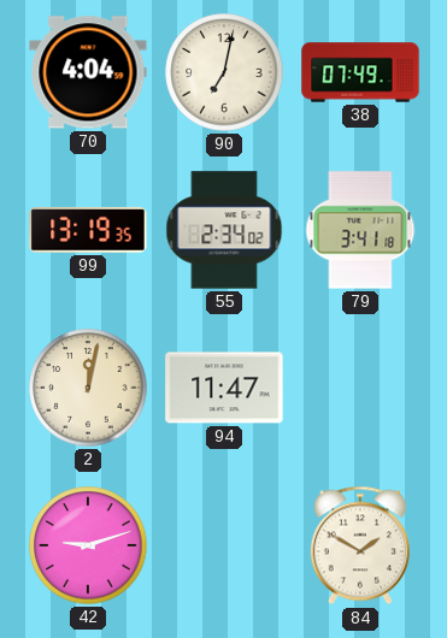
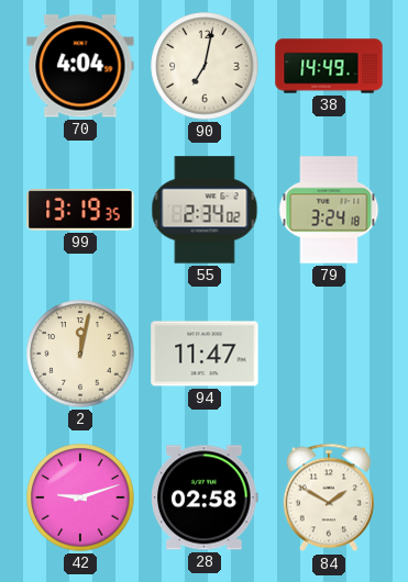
38: 07:49 -> 14:49
79: 3:41 -> 3:24
28: none -> 02:58
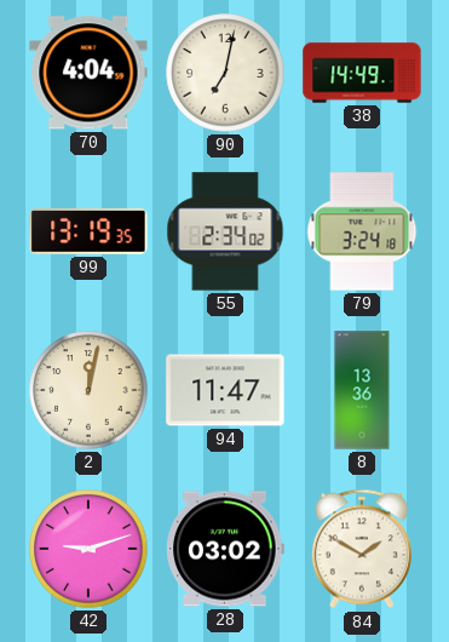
8: none -> 13:36
28: 02:58 -> 03:02
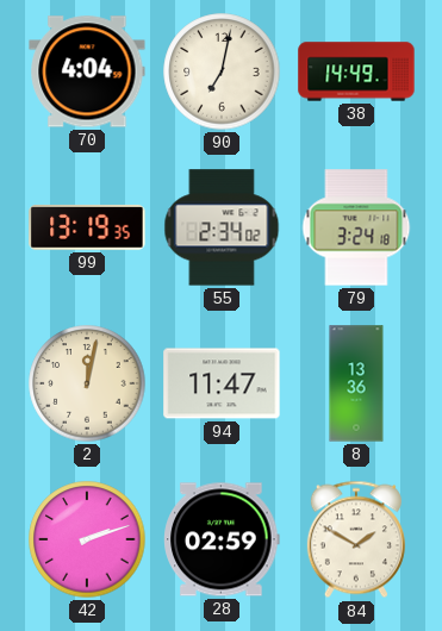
42: 9:12 -> 2:12
28: 03:02 -> 02:59
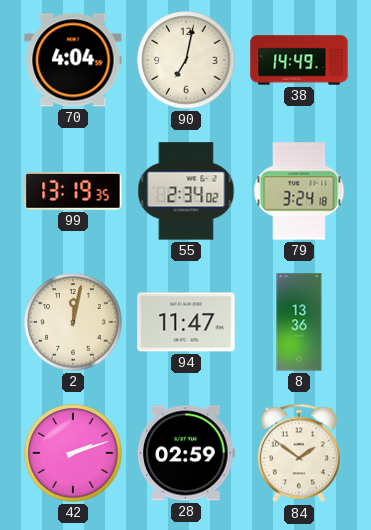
84: 1:50 -> 1:51
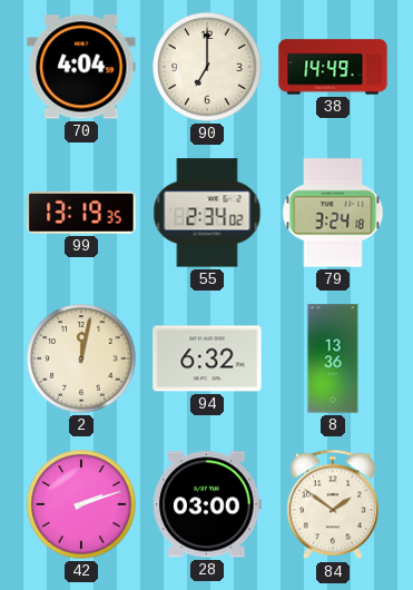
90: 7:02 -> 7:00
94: 11:47 -> 6:32
28: 02:59 -> 03:00
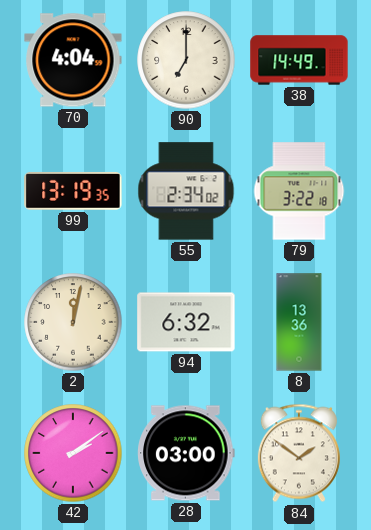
79: 3:24 -> 3:22
42: 2:12 -> 2:09
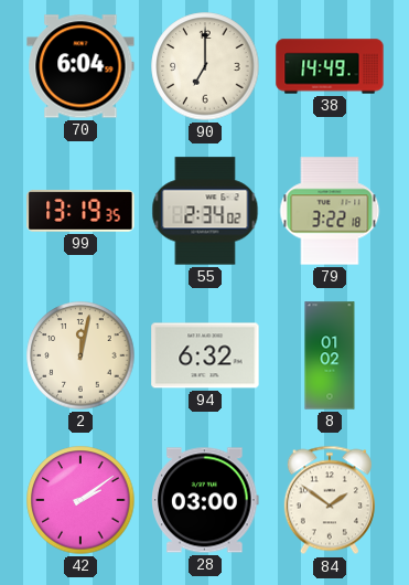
70: 4:04 -> 6:04
8: 13:36 -> 01:02
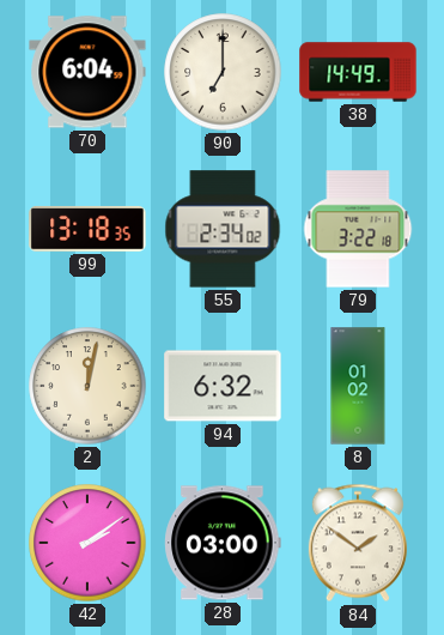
99: 13:19 -> 13:18
